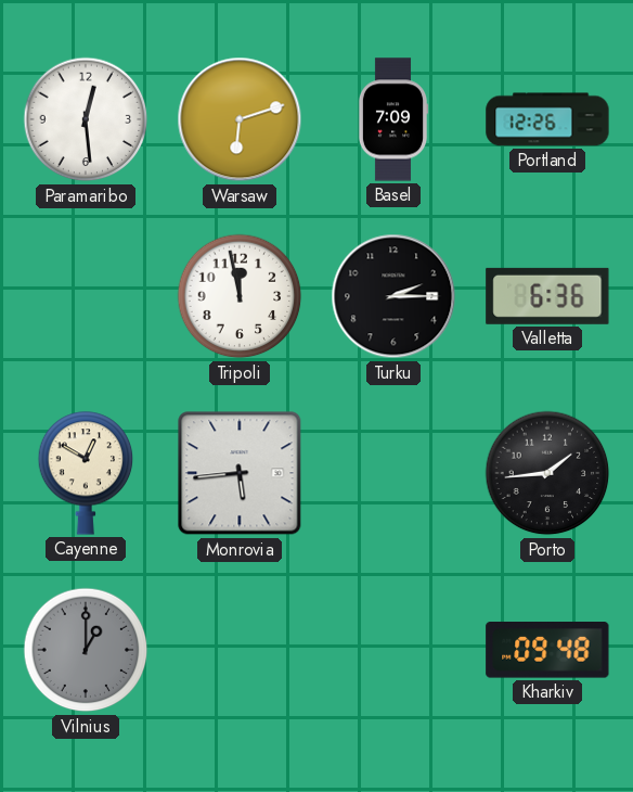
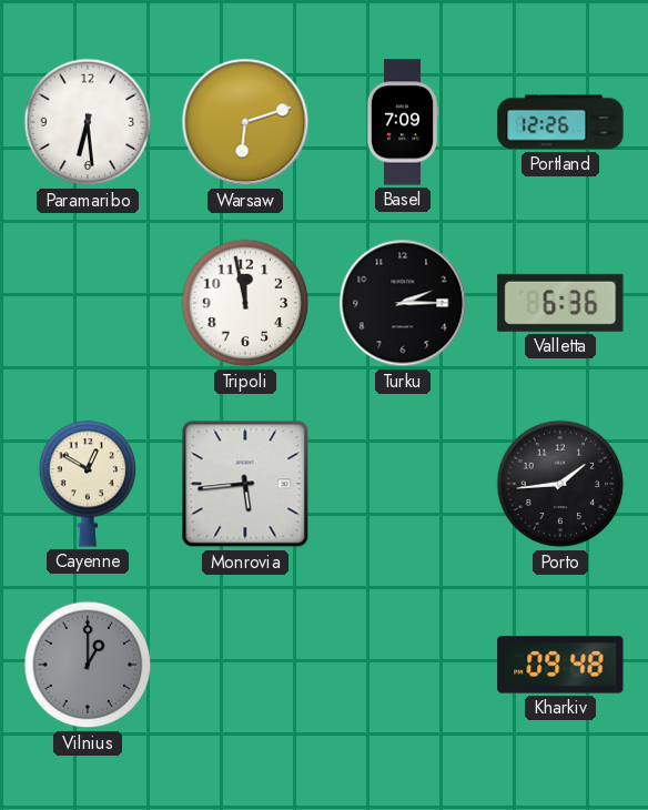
Paramaribo: 12:29 -> 6:29
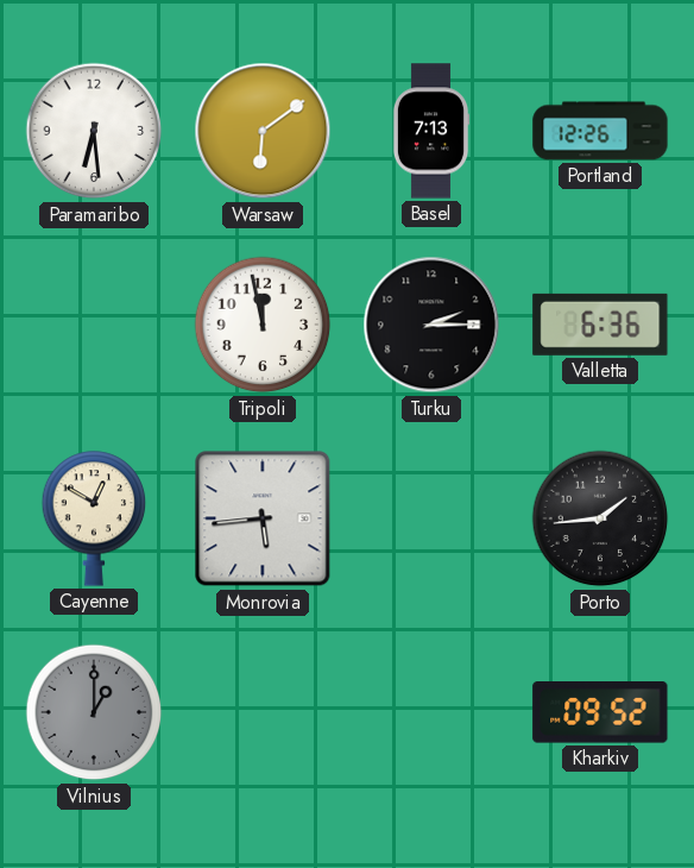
Warsaw: 6:12 -> 6:09
Basel: 7:09 -> 7:13
Kharkiv: 09:48 -> 09:52
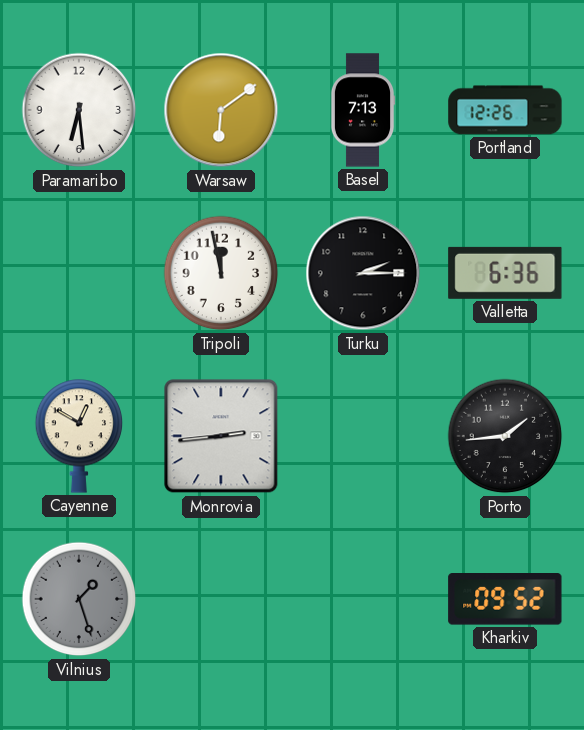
Monrovia: 5:44 -> 2:44
Vilnius: 1:00 -> 1:27
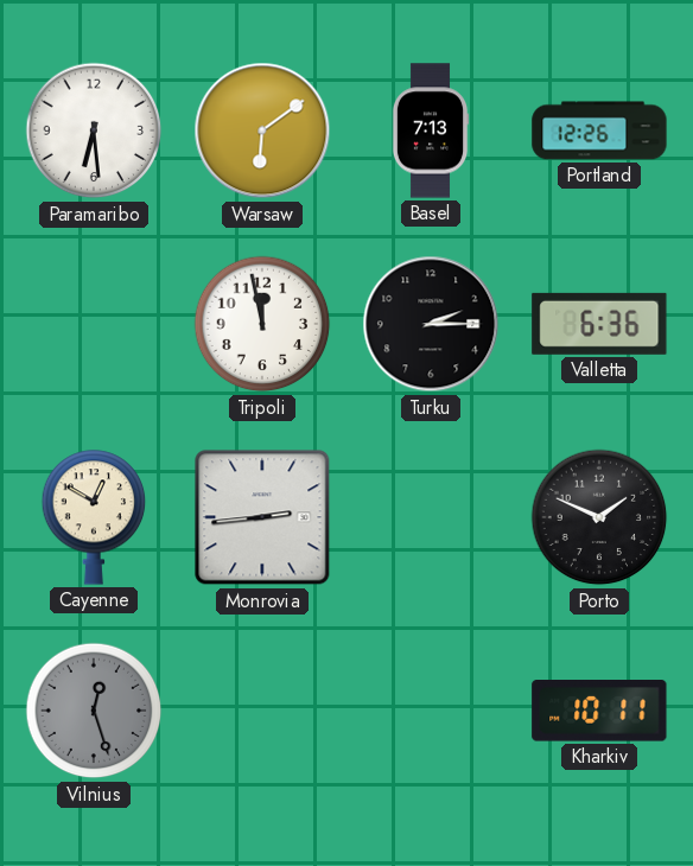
Porto: 1:44 -> 1:49
Vilnius: 1:27 -> 12:27
Kharkiv: 09:52 -> 10:11
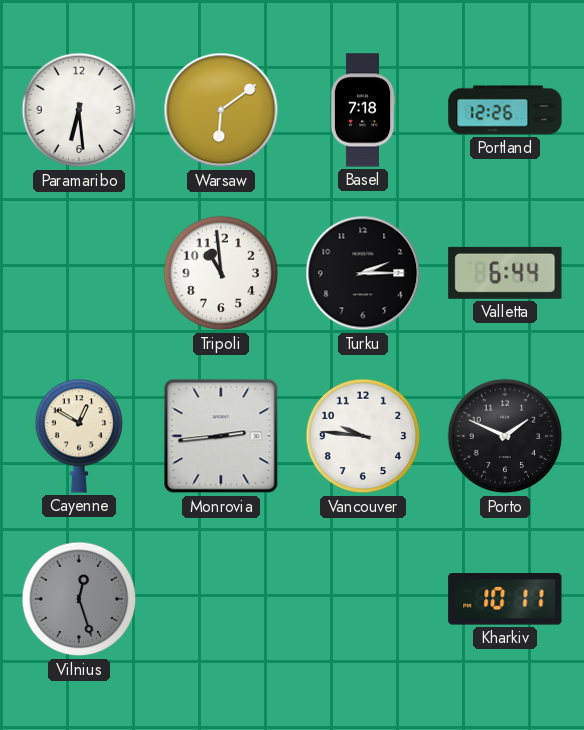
Basel: 7:13 -> 7:18
Tripoli: 11:58 -> 10:59
Valletta: 6:36 -> 6:44
Vancouver: none -> 9:46
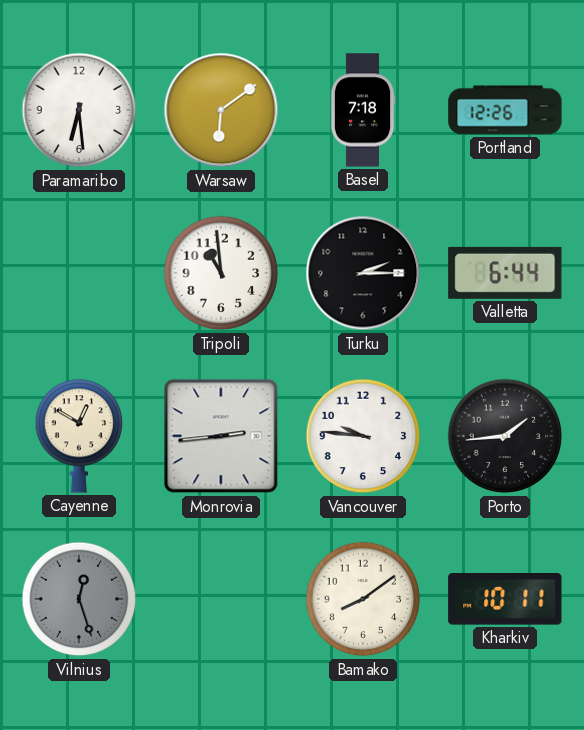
Porto: 1:49 -> 1:44
Bamako: none -> 8:09
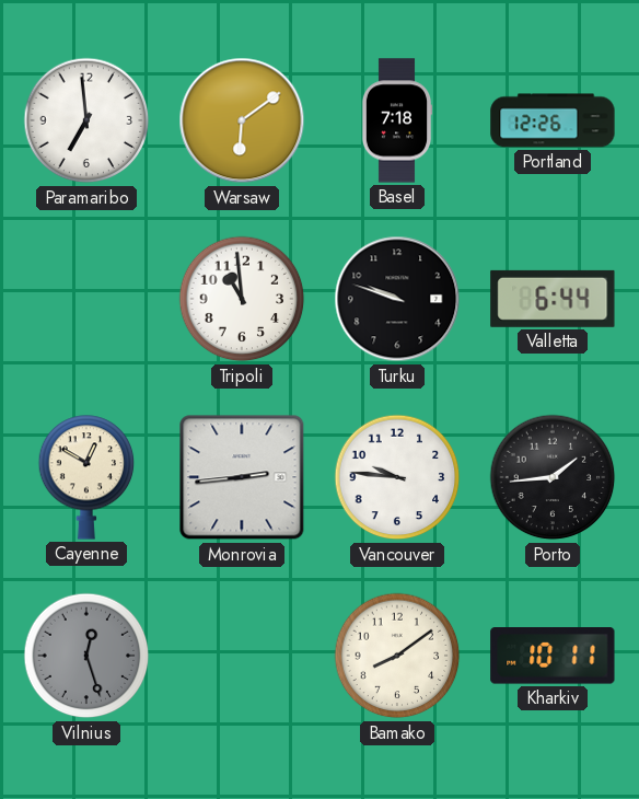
Paramaribo: 6:29 -> 6:59
Turku: 2:15 -> 9:48
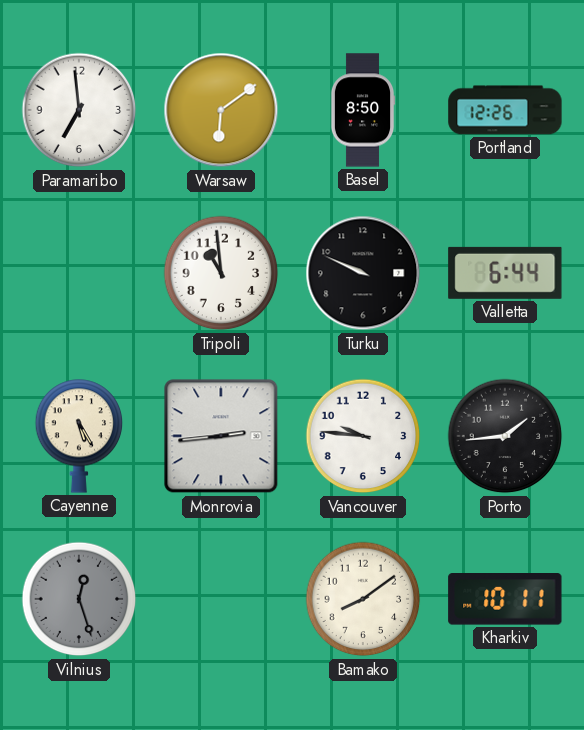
Basel: 7:18 -> 8:50
Turku: 9:48 -> 9:49
Cayenne: 12:50 -> 5:25
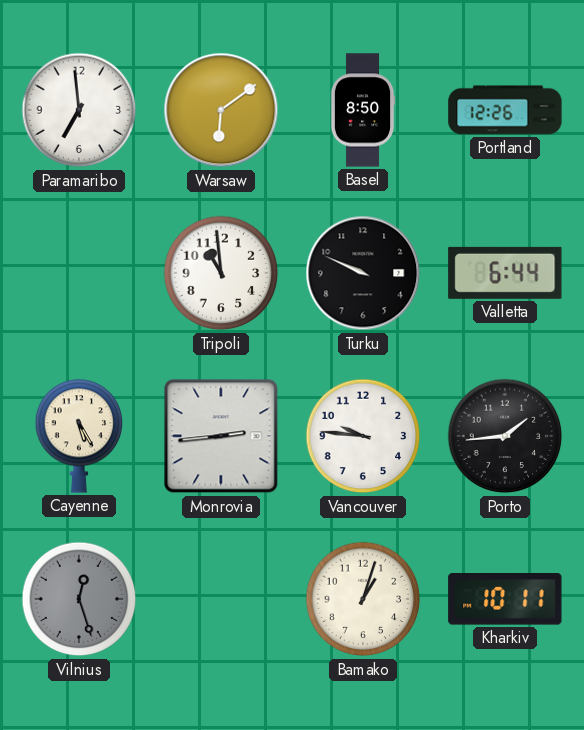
Bamako: 8:09 -> 1:03
